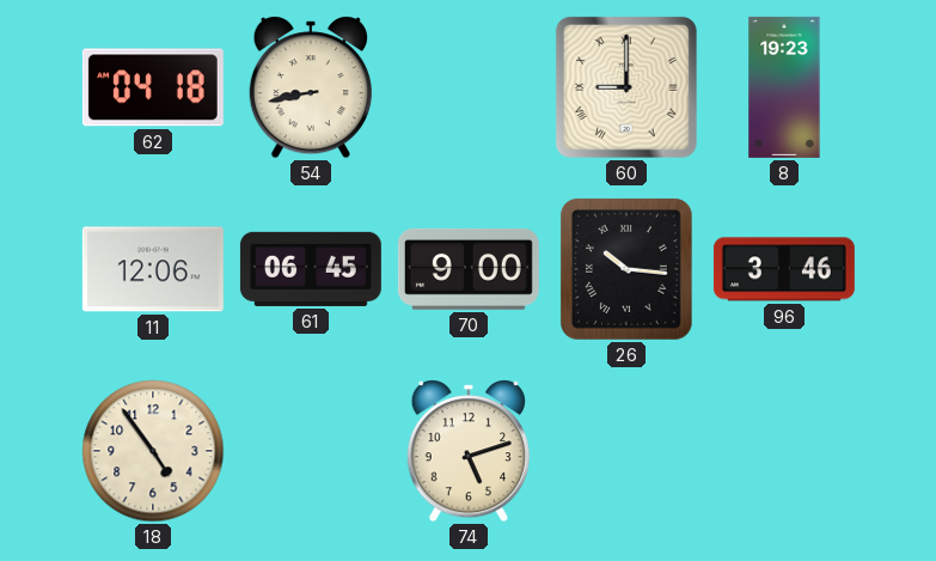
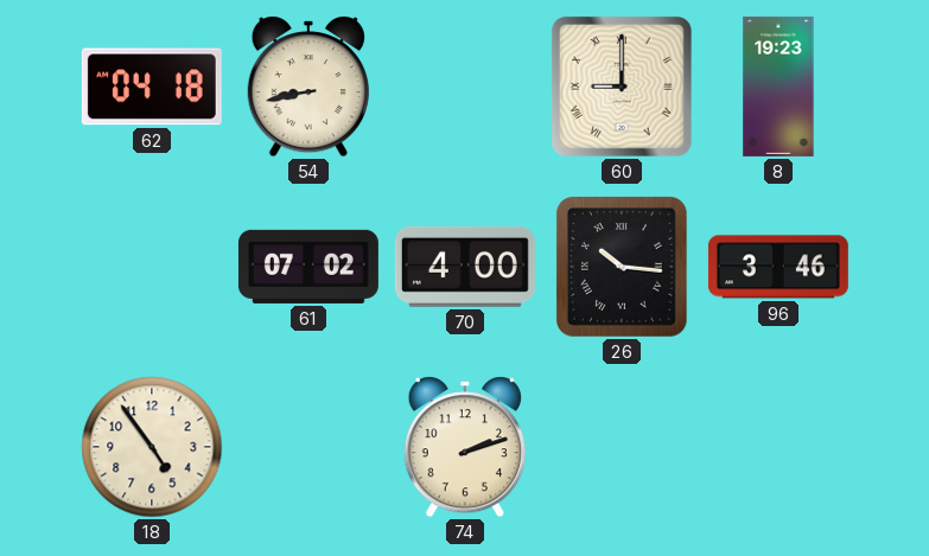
11: 12:06 -> none
61: 06:45 -> 07:02
70: 9:00 -> 4:00
74: 5:12 -> 2:12
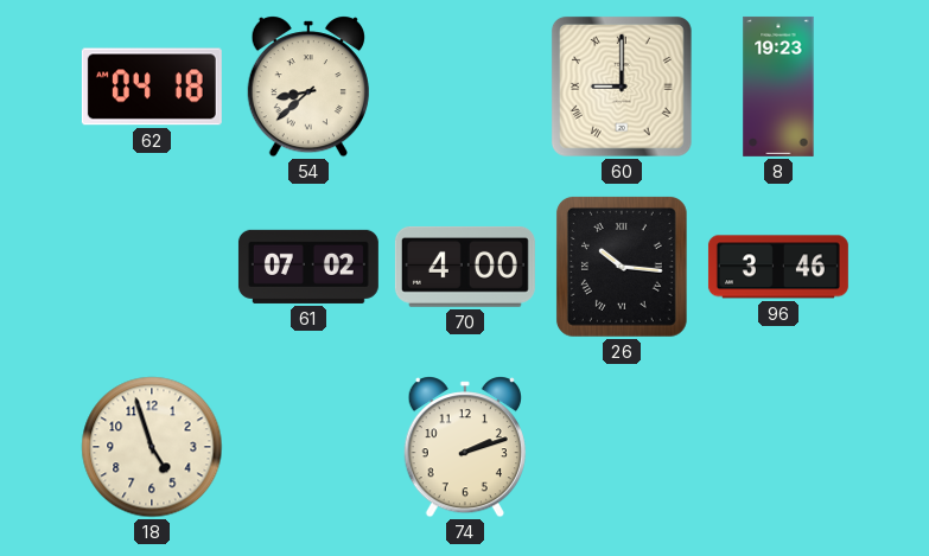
54: 8:43 -> 8:38
18: 4:54 -> 4:57
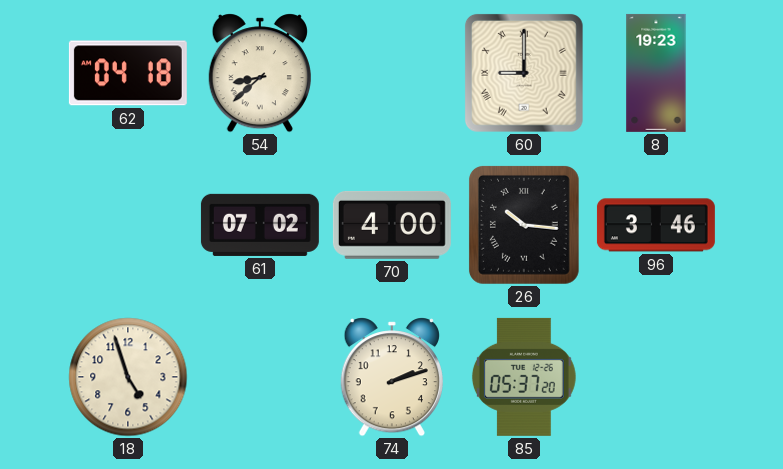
85: none -> 05:37
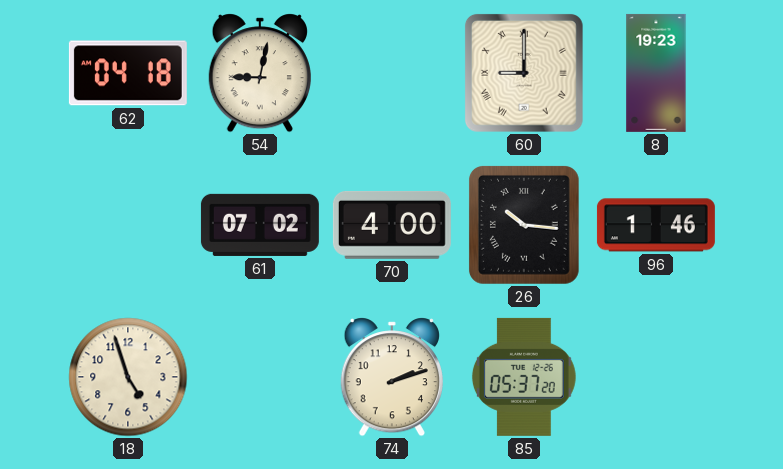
54: 8:38 -> 9:02
96: 3:46 -> 1:46
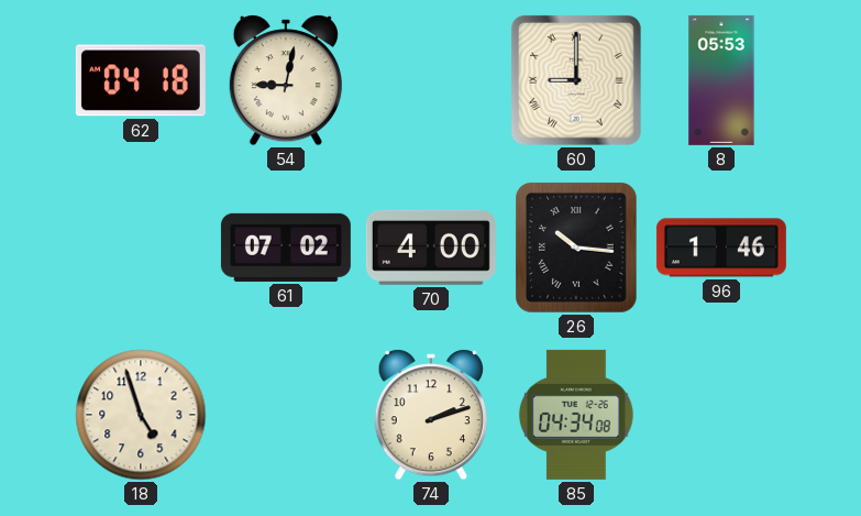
8: 19:23 -> 05:53
85: 05:37 -> 04:34
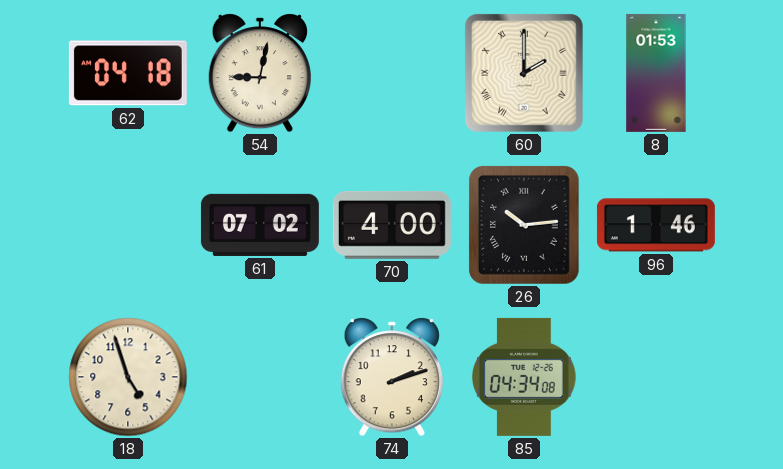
60: 9:00 -> 2:00
8: 05:53 -> 01:53
26: 10:16 -> 10:14
